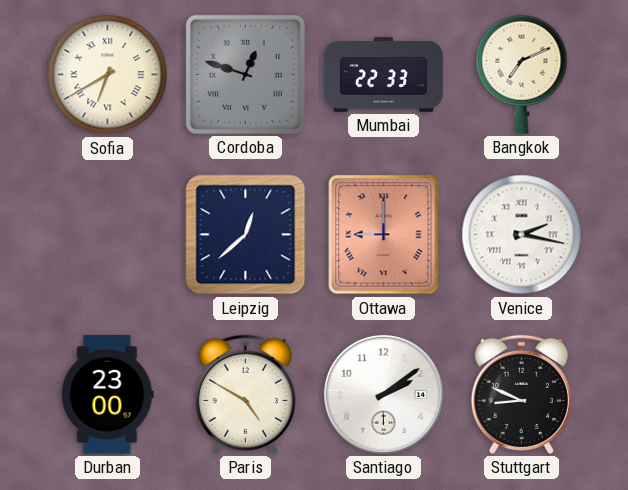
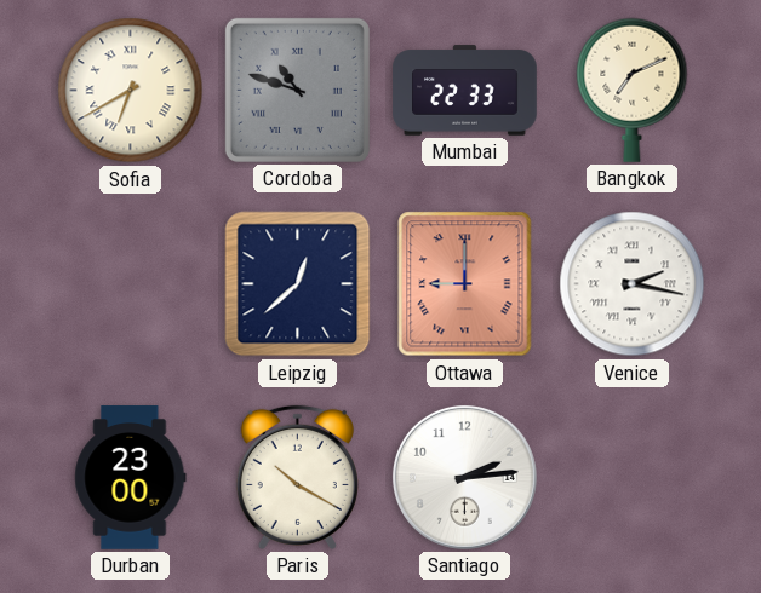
Cordoba: 12:48 -> 10:48
Paris: 4:50 -> 10:20
Santiago: 2:09 -> 2:14
Stuttgart: 8:49 -> none
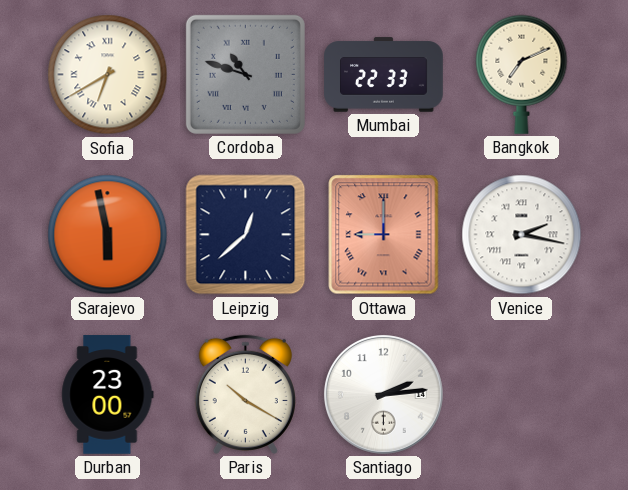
Sarajevo: none -> 5:58
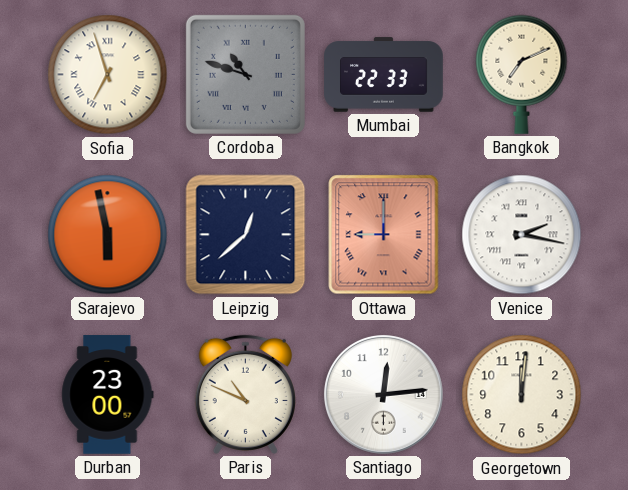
Sofia: 6:40 -> 6:57
Paris: 10:20 -> 10:49
Santiago: 2:14 -> 12:14
Georgetown: none -> 12:01
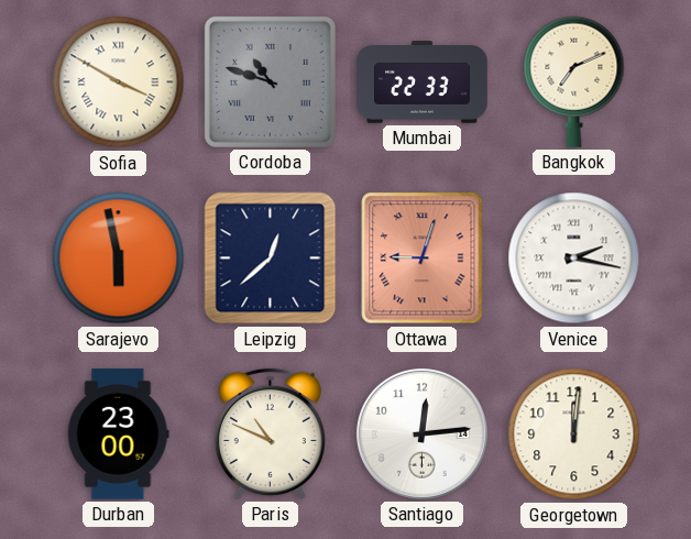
Sofia: 6:57 -> 3:50
Ottawa: 9:00 -> 9:03
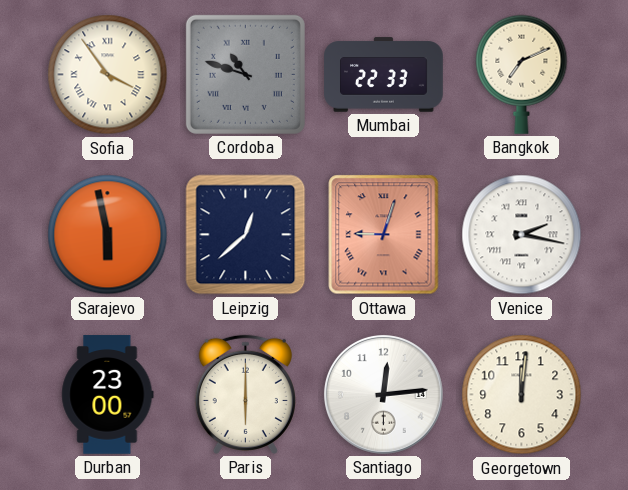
Sofia: 3:50 -> 3:54
Paris: 10:49 -> 6:00
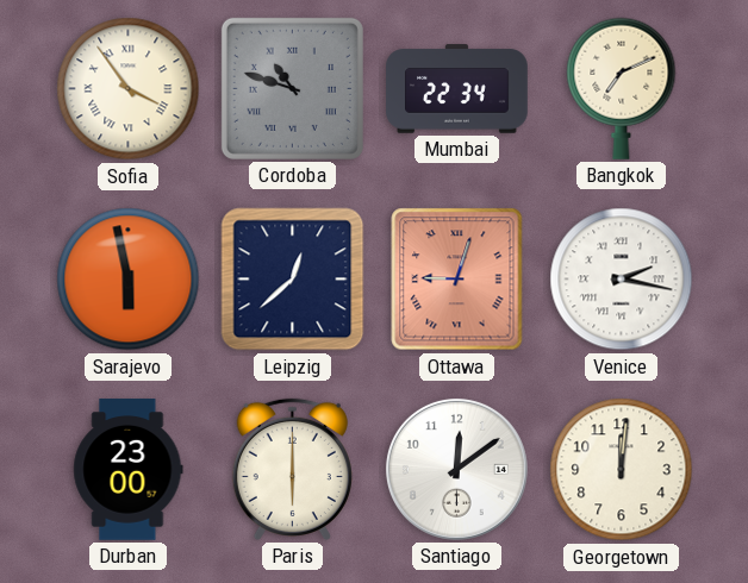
Mumbai: 22:33 -> 22:34
Santiago: 12:14 -> 12:09
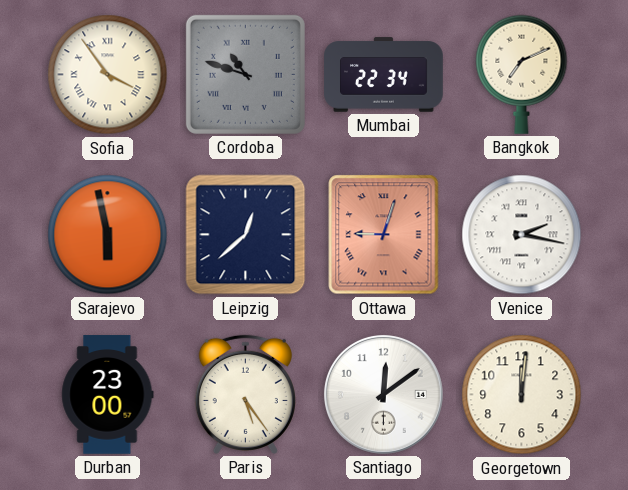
Paris: 6:00 -> 5:24
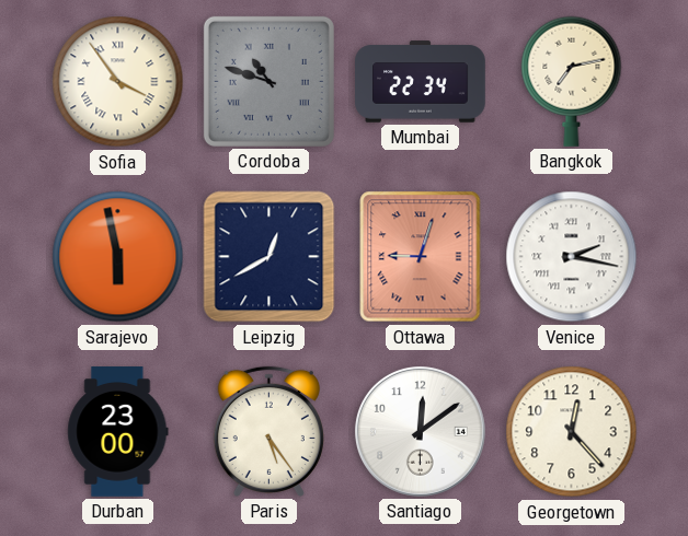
Bangkok: 7:11 -> 7:13
Leipzig: 12:38 -> 12:40
Georgetown: 12:01 -> 12:23
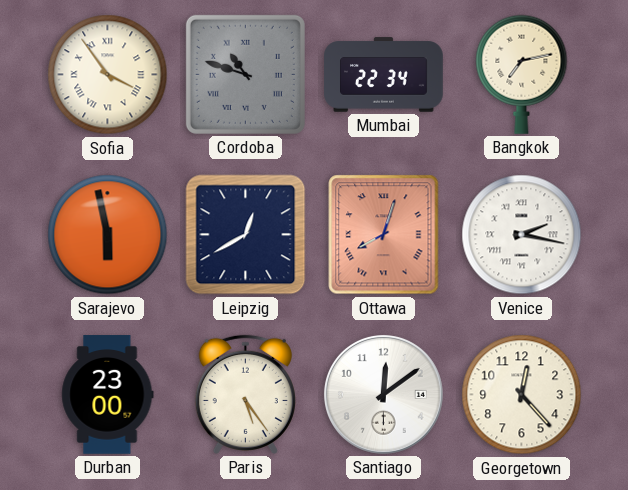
Ottawa: 9:03 -> 8:03
